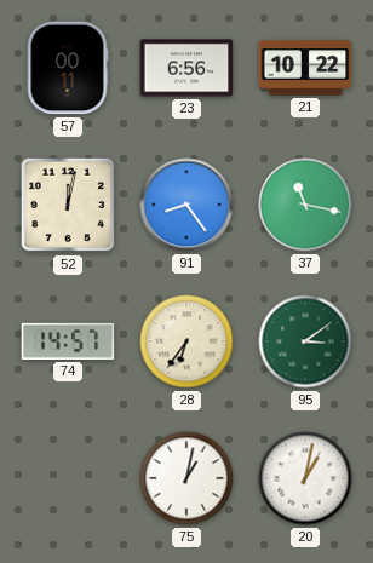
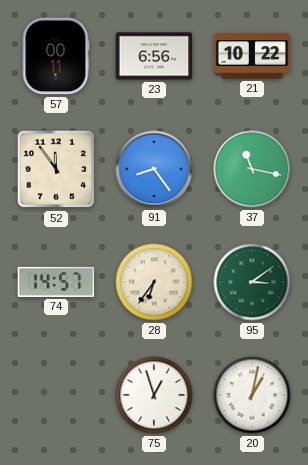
52: 12:02 -> 11:54
75: 1:02 -> 12:57
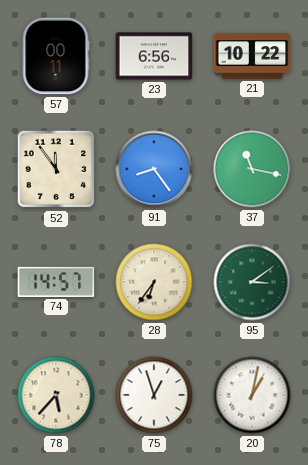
78: none -> 5:37
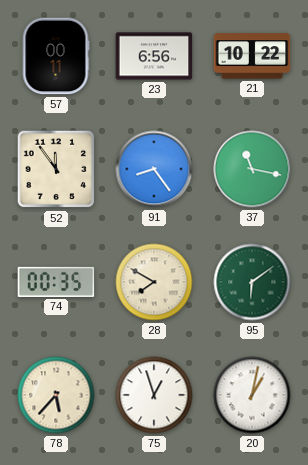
74: 14:57 -> 00:35
28: 6:36 -> 7:50
95: 3:09 -> 6:09
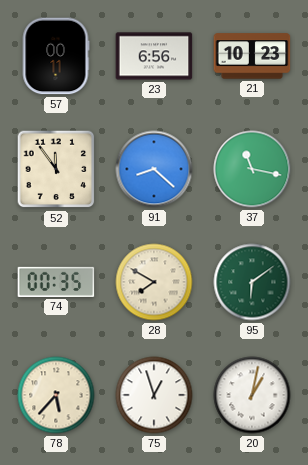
21: 10:22 -> 10:23
91: 8:24 -> 8:22
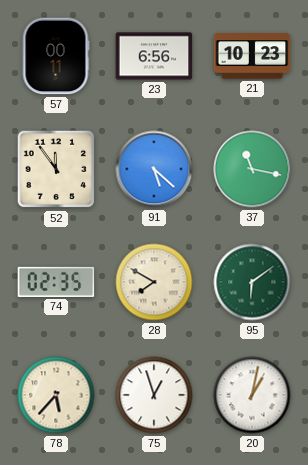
91: 8:22 -> 5:22
74: 00:35 -> 02:35
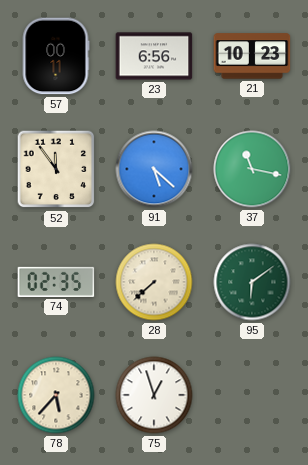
28: 7:50 -> 7:38
20: 1:02 -> none
